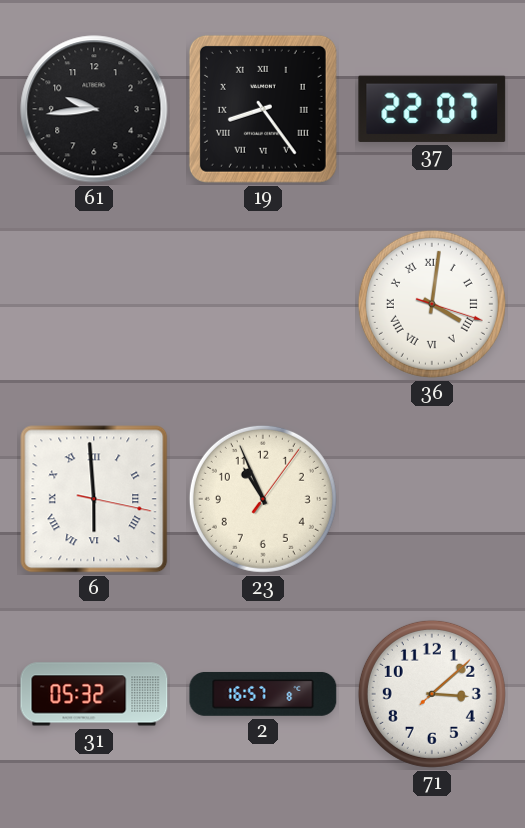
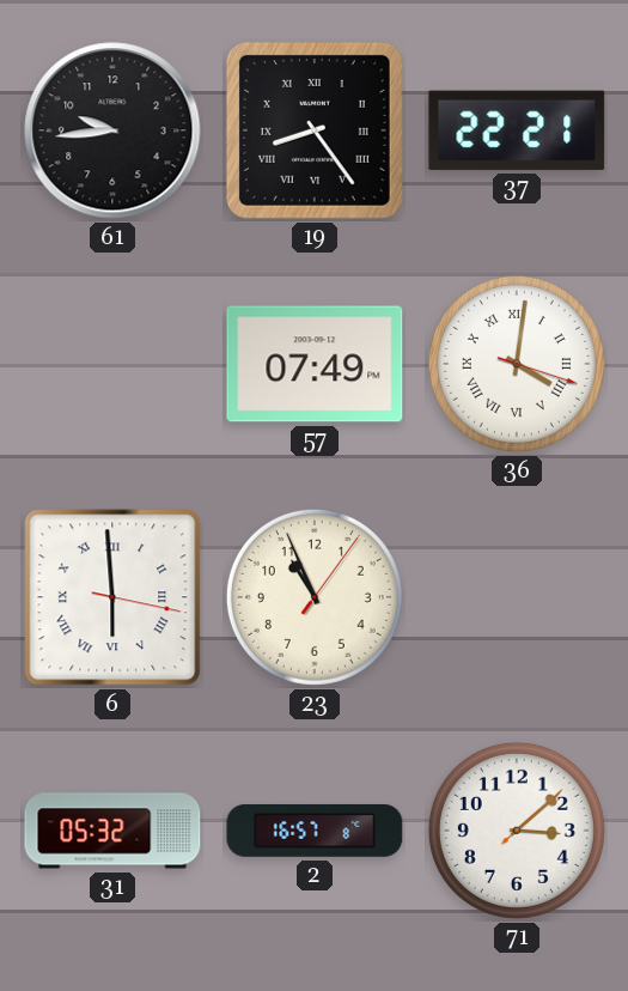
37: 22:07 -> 22:21
57: none -> 07:49
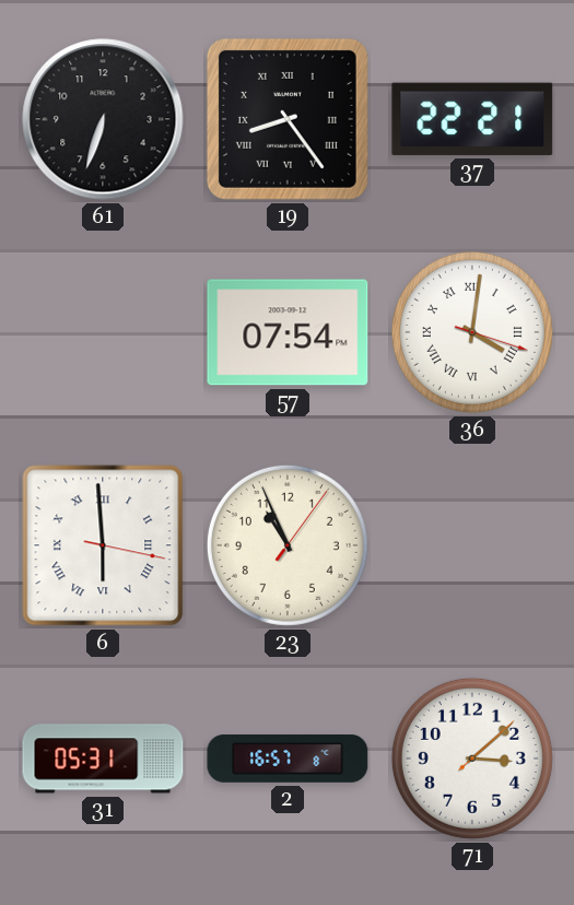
61: 9:44 -> 6:33
57: 07:49 -> 07:54
31: 05:32 -> 05:31
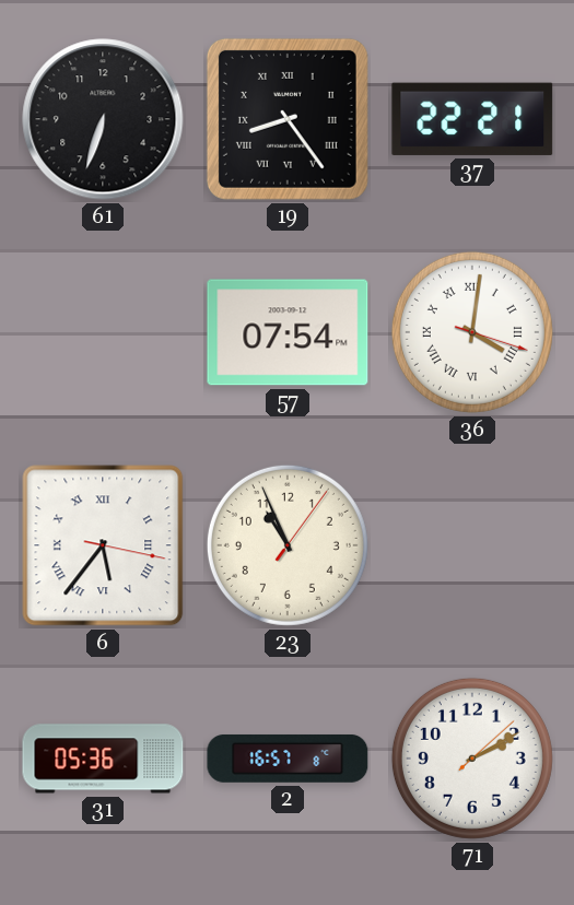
6: 5:59 -> 5:36
31: 05:31 -> 05:36
71: 3:08 -> 2:10
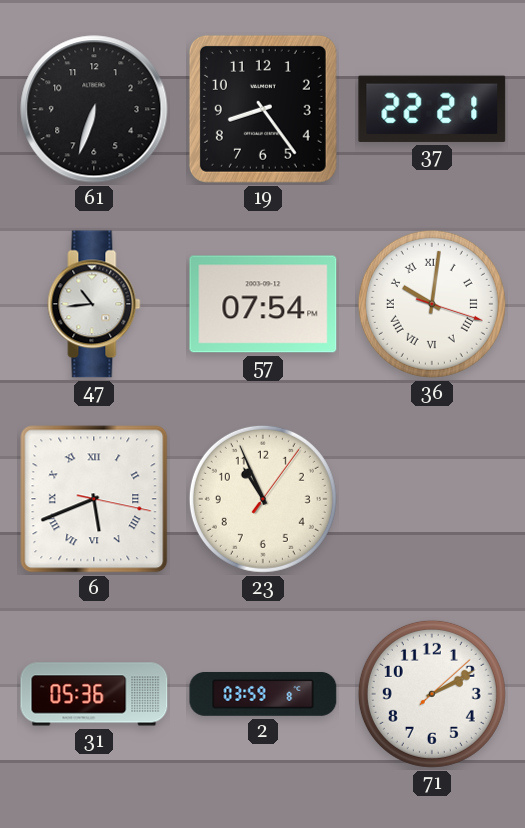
19 numerals: Roman -> Arabic
47: none -> 10:44
36: 4:01 -> 10:01
6: 5:36 -> 5:41
2: 16:57 -> 03:59
